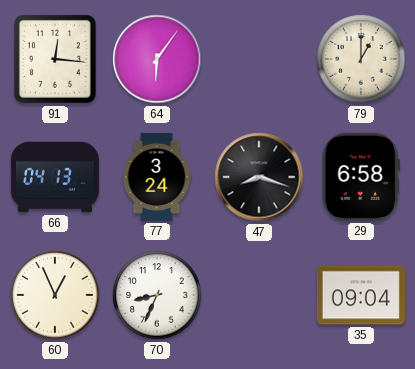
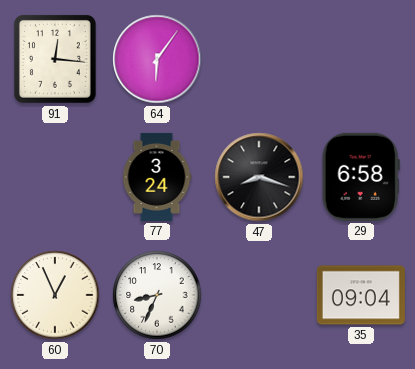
79: 1:00 -> none
66: 04:13 -> none
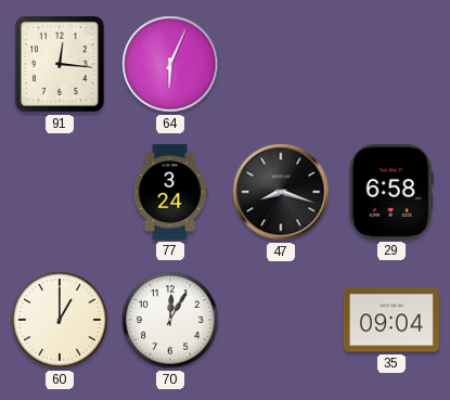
64: 6:06 -> 6:04
60: 12:56 -> 1:00
70: 8:34 -> 12:05
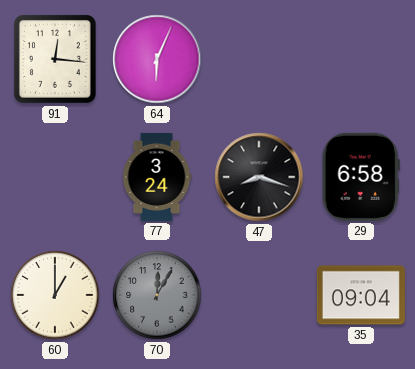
70 dial: white -> grey
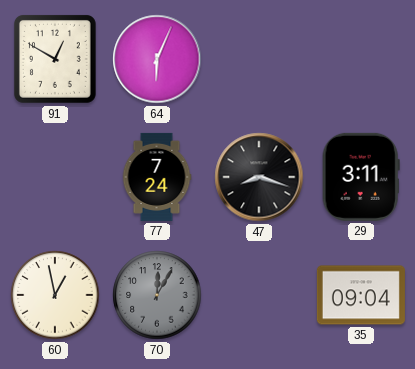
91: 12:16 -> 12:50
77: 3:24 -> 7:24
29: 6:58 -> 3:11
60: 1:00 -> 12:58
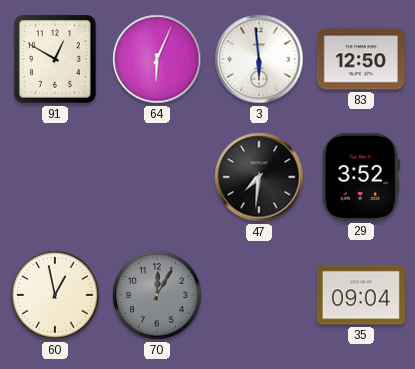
3: none -> 5:59
83: none -> 12:50
77: 7:24 -> none
47: 8:18 -> 7:31
29: 3:11 -> 3:52
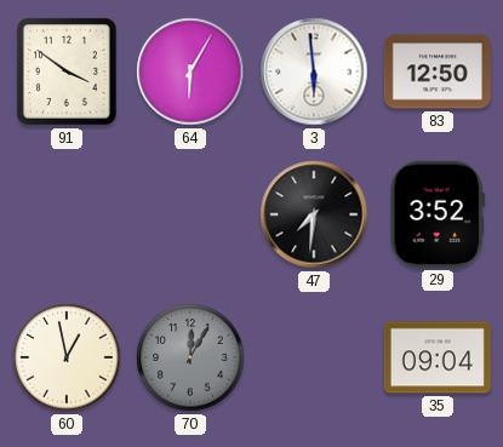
91: 12:50 -> 3:51
64: 6:04 -> 6:05
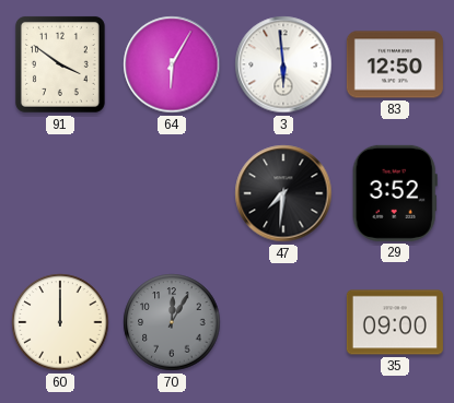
60: 12:58 -> 12:00
35: 09:04 -> 09:00
